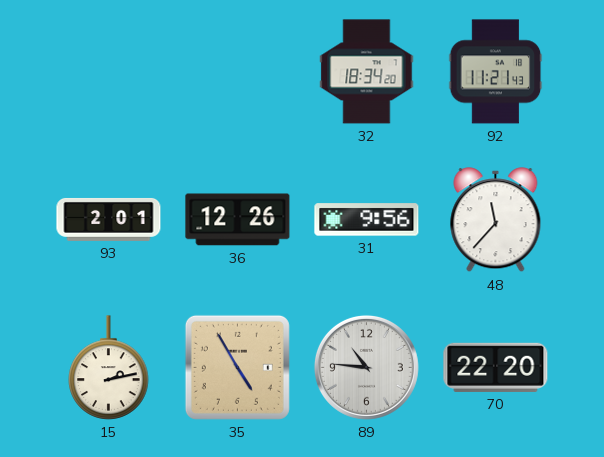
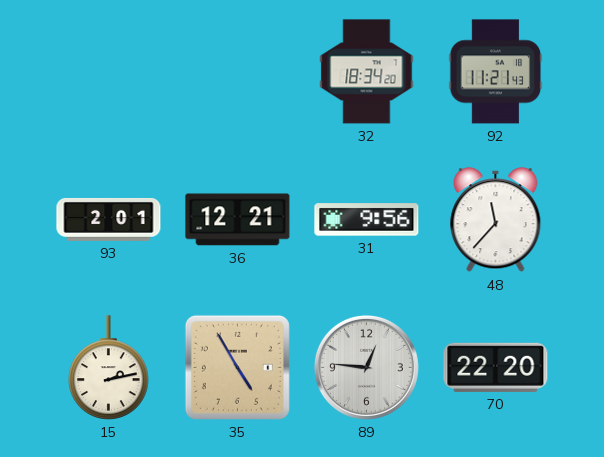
36: 12:26 -> 12:21
89: 10:46 -> 12:46
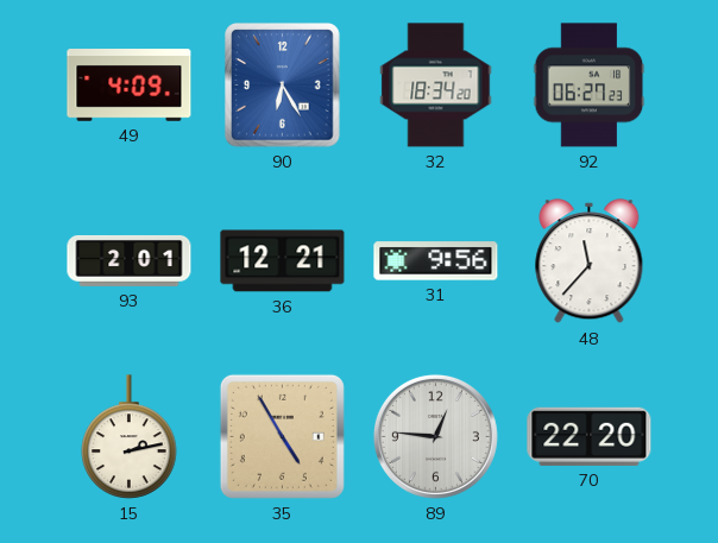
49: none -> 4:09
90: none -> 6:25
92: 11:21 -> 06:27
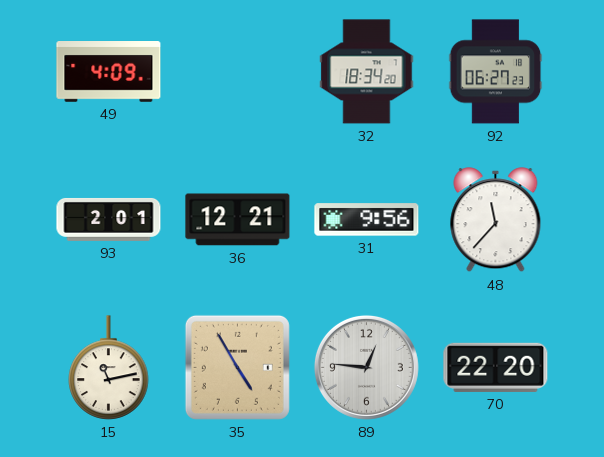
90: 6:25 -> none
15: 2:13 -> 11:13
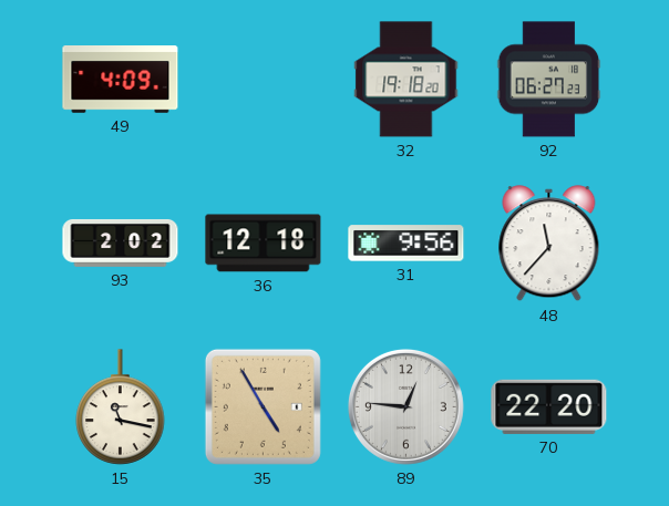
32: 18:34 -> 19:18
93: 2:01 -> 2:02
36: 12:21 -> 12:18
15: 11:13 -> 11:17
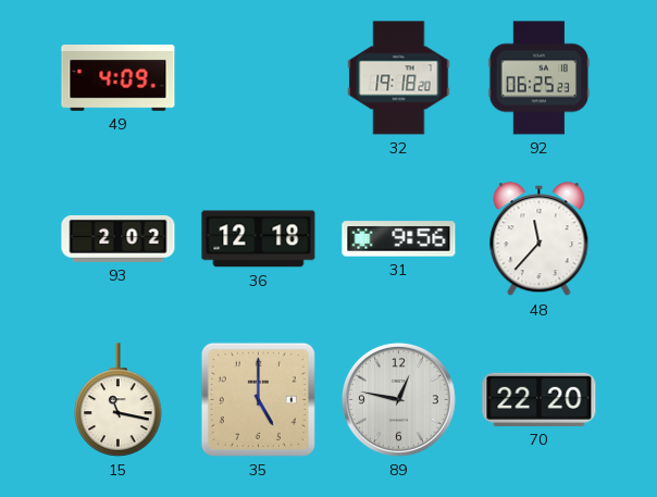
92: 06:27 -> 06:25
35: 4:55 -> 5:00
89: 12:46 -> 12:47
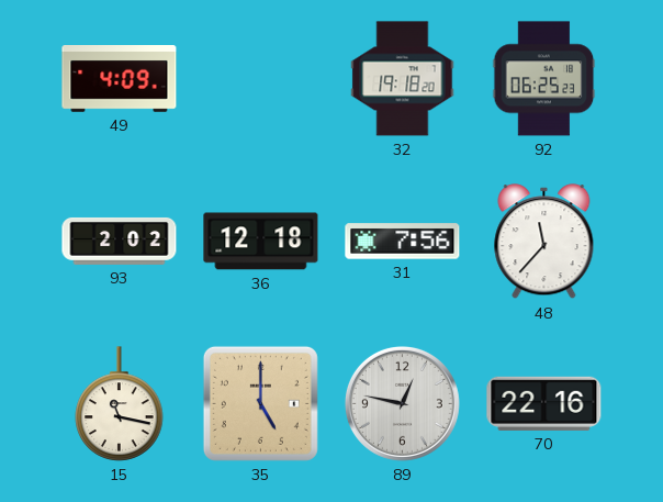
31: 9:56 -> 7:56
70: 22:20 -> 22:16
